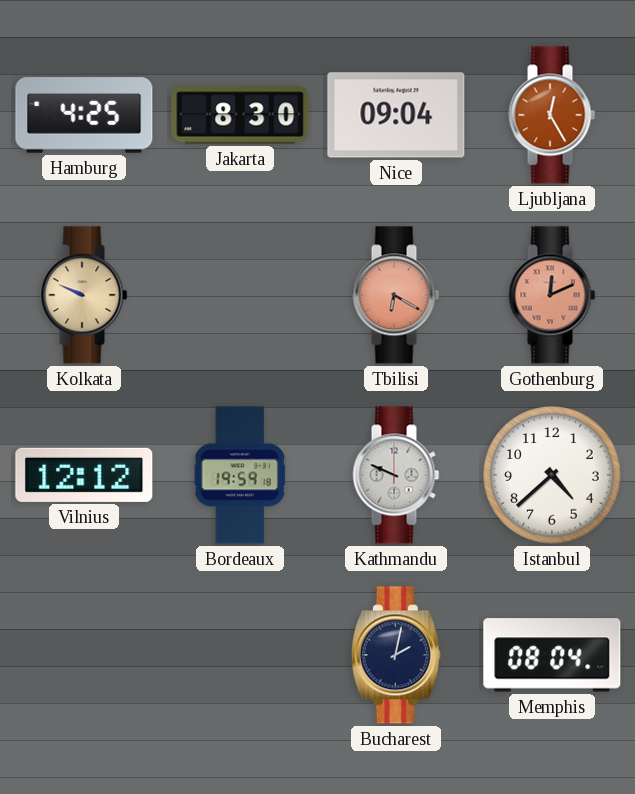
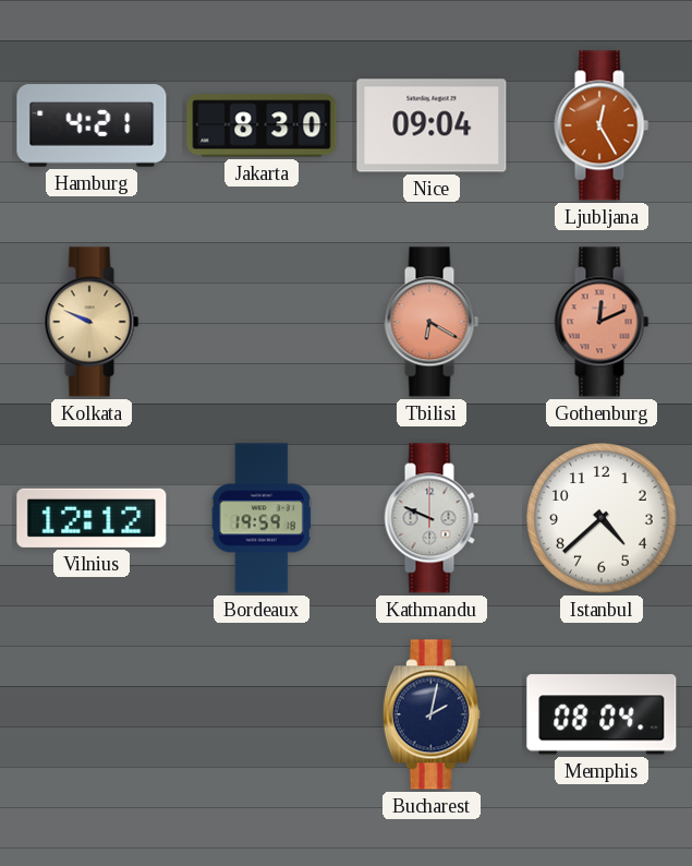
Hamburg: 4:25 -> 4:21
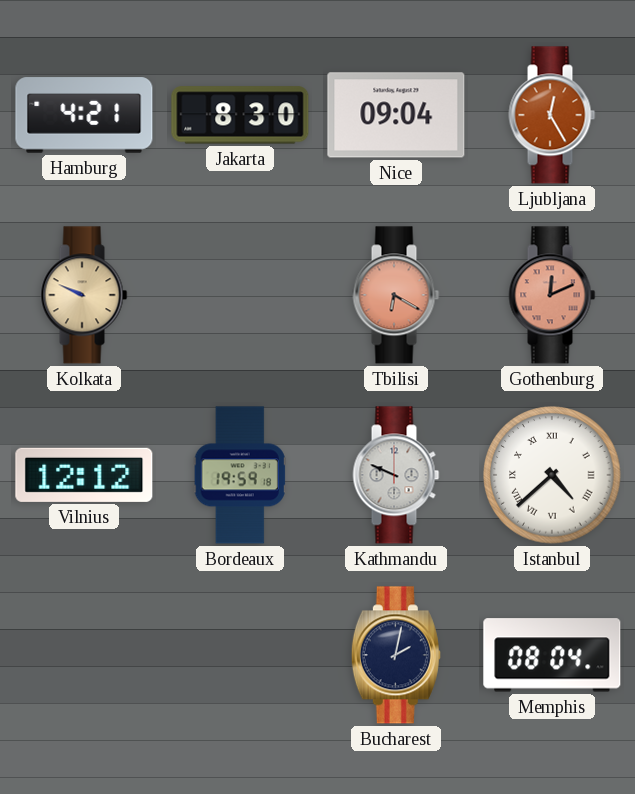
Istanbul numerals: Arabic -> Roman
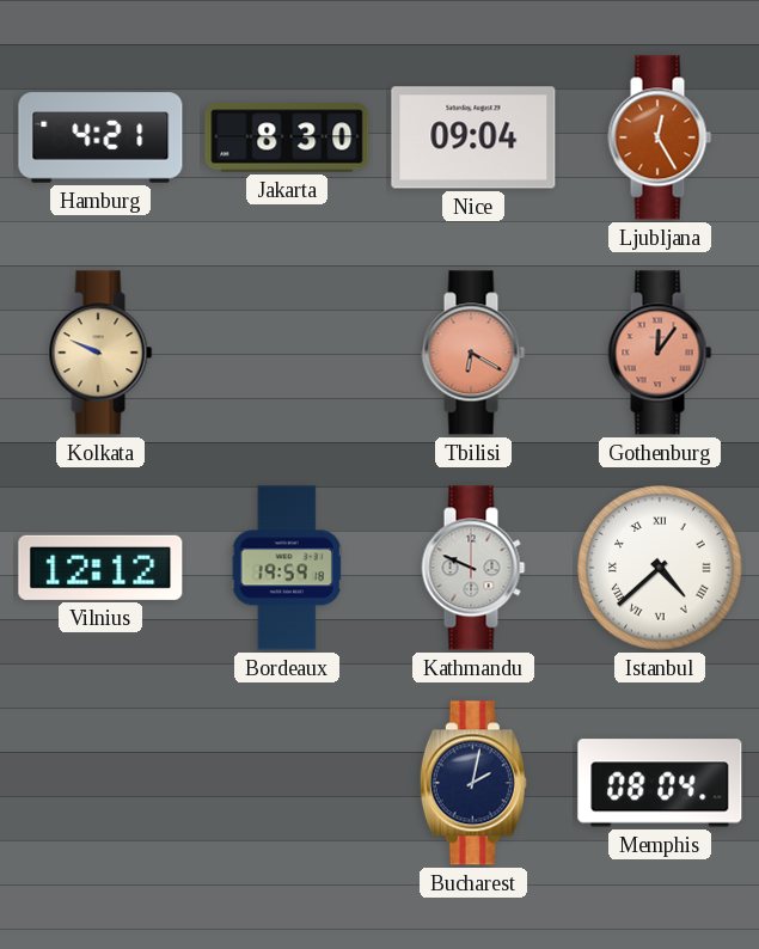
Gothenburg: 12:11 -> 12:06
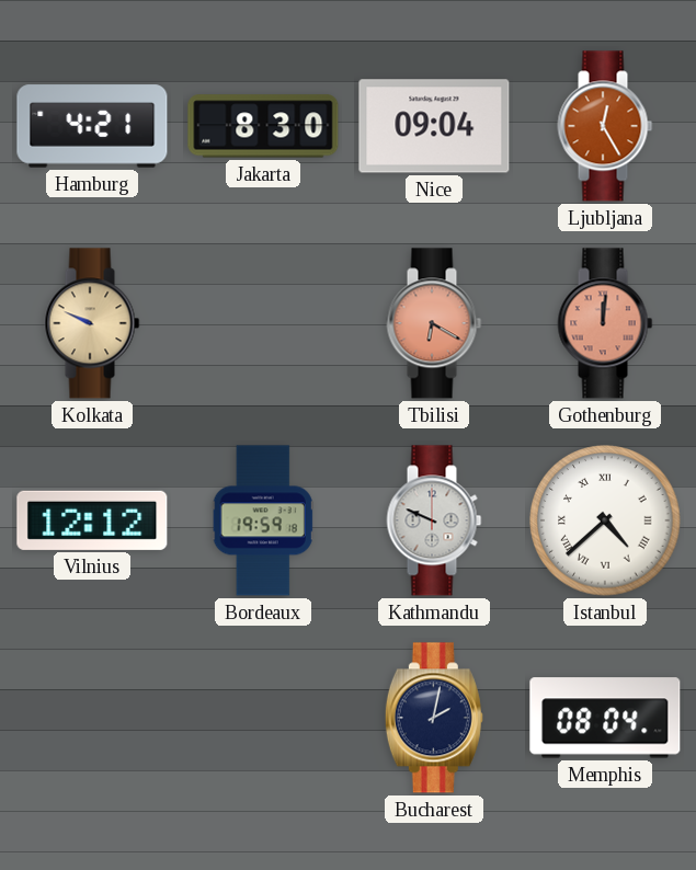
Gothenburg: 12:06 -> 12:01
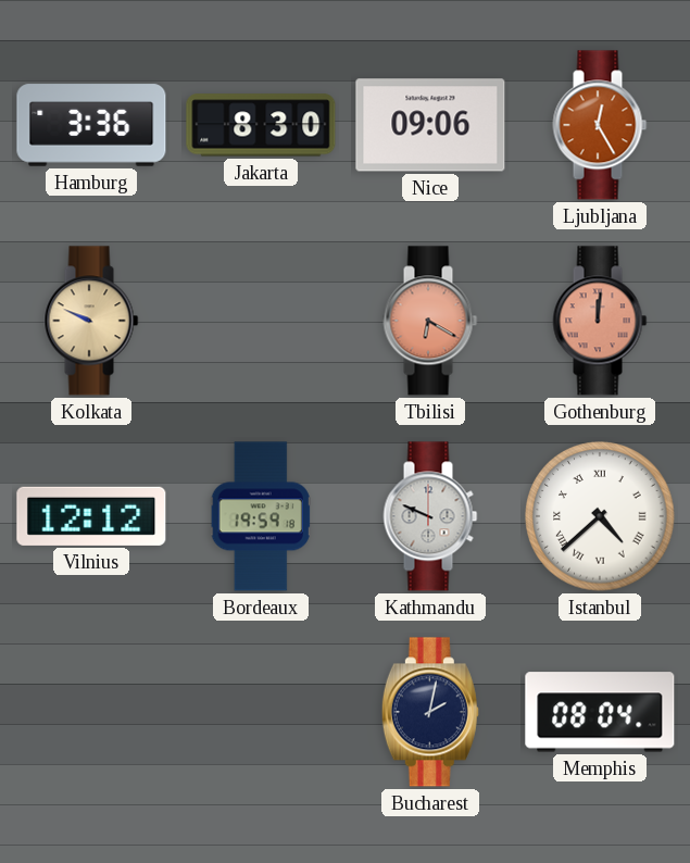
Hamburg: 4:21 -> 3:36
Nice: 09:04 -> 09:06
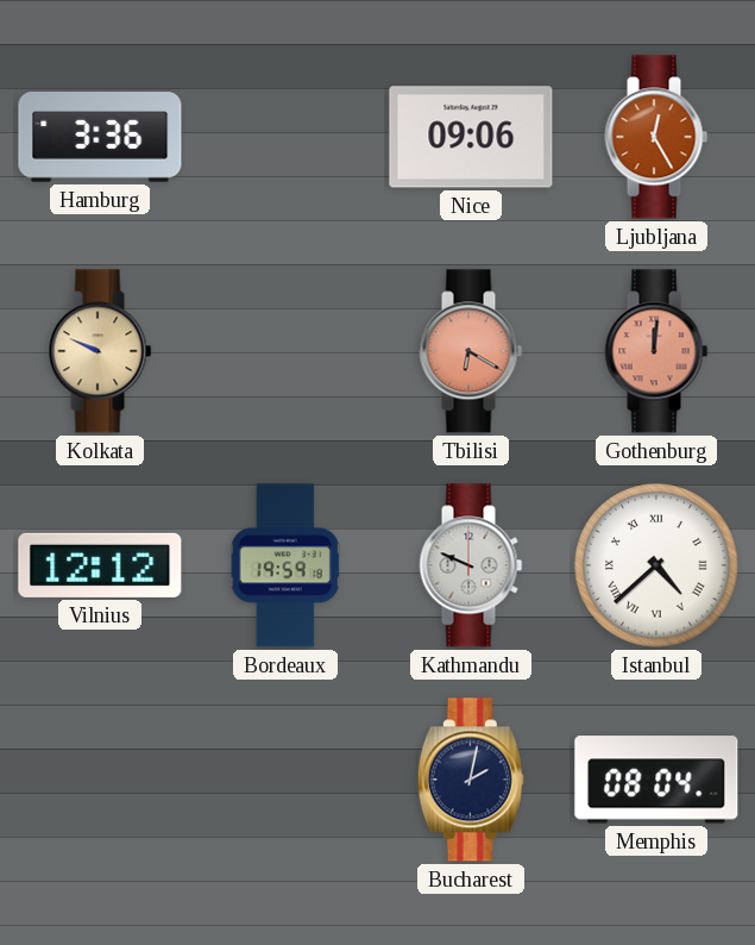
Jakarta: 8:30 -> none
